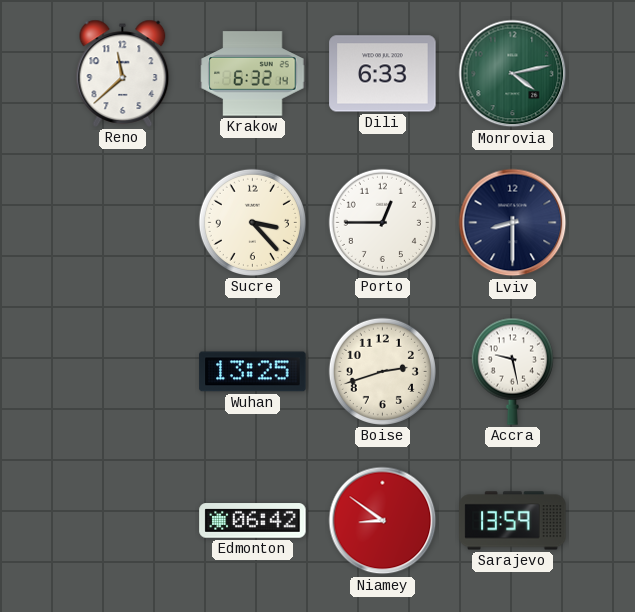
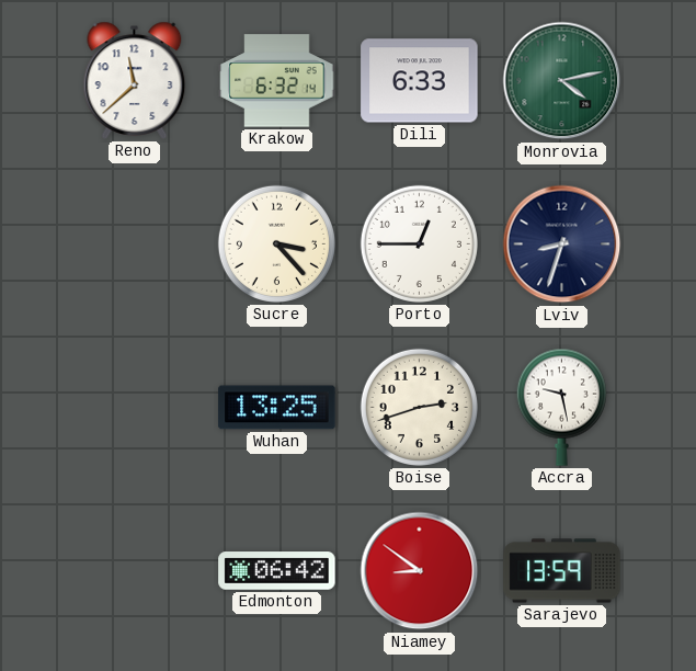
Lviv: 8:30 -> 8:33
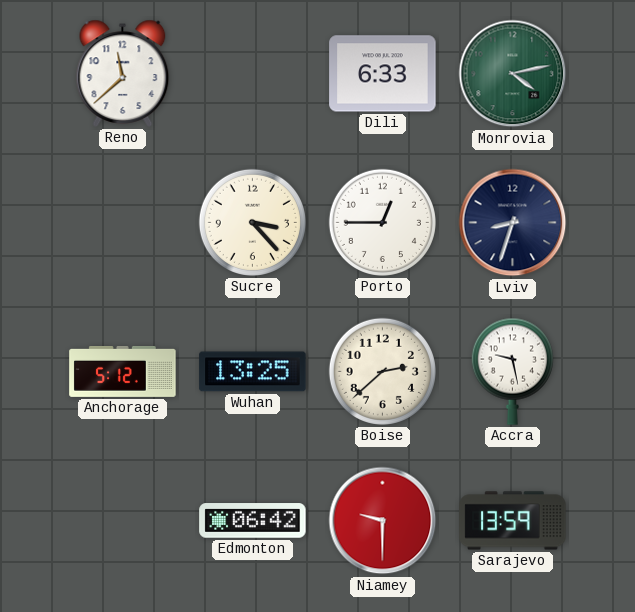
Krakow: 6:32 -> none
Anchorage: none -> 5:12
Boise: 2:42 -> 2:38
Niamey: 8:51 -> 9:30
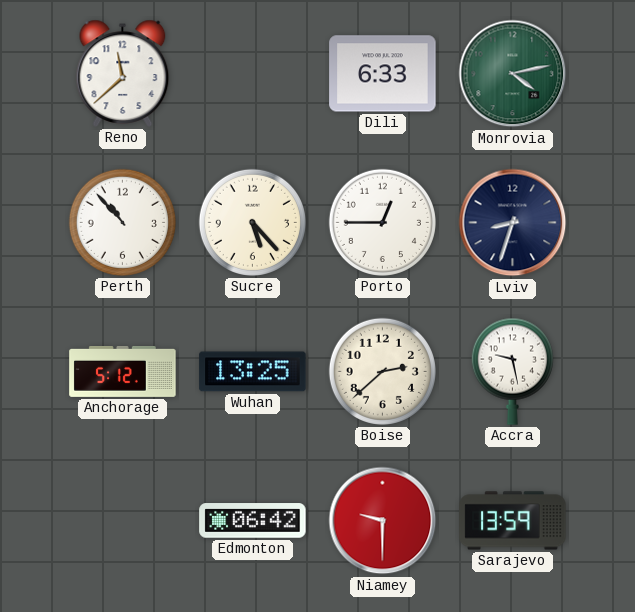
Perth: none -> 10:53
Sucre: 3:23 -> 5:23
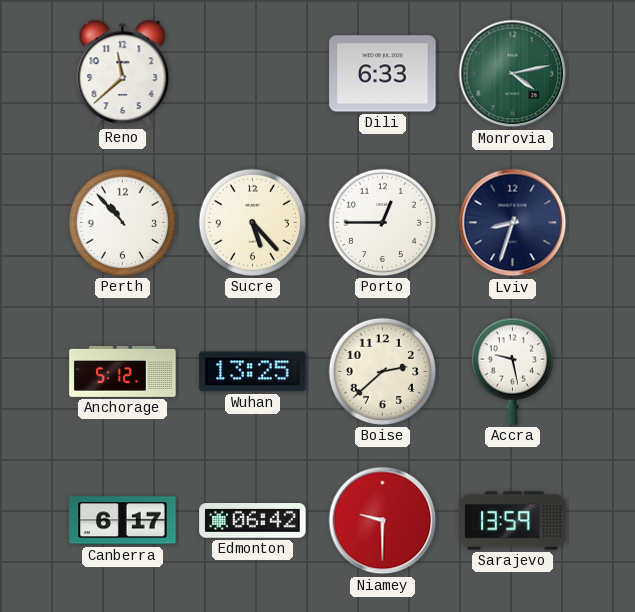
Canberra: none -> 6:17
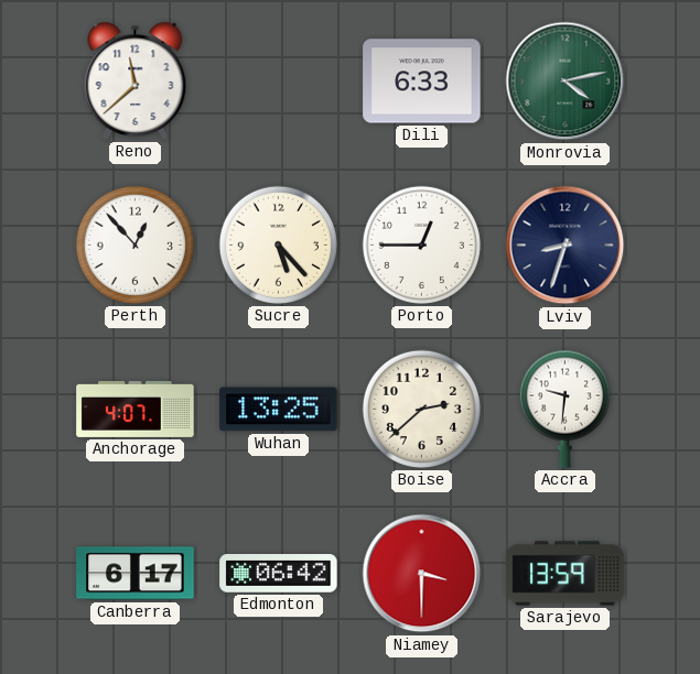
Perth: 10:53 -> 12:53
Anchorage: 5:12 -> 4:07
Accra: 9:28 -> 9:31
Niamey: 9:30 -> 3:30
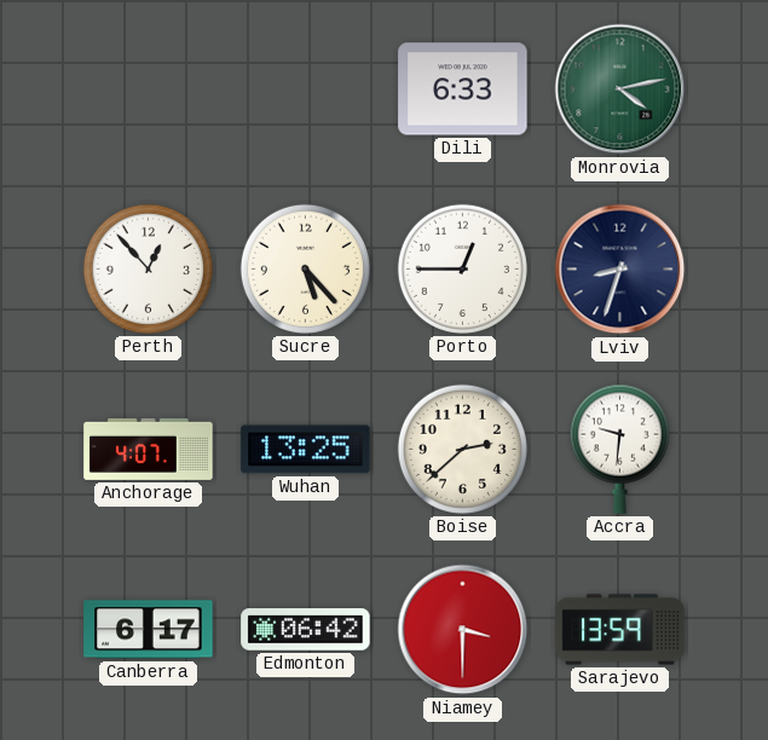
Reno: 11:38 -> none
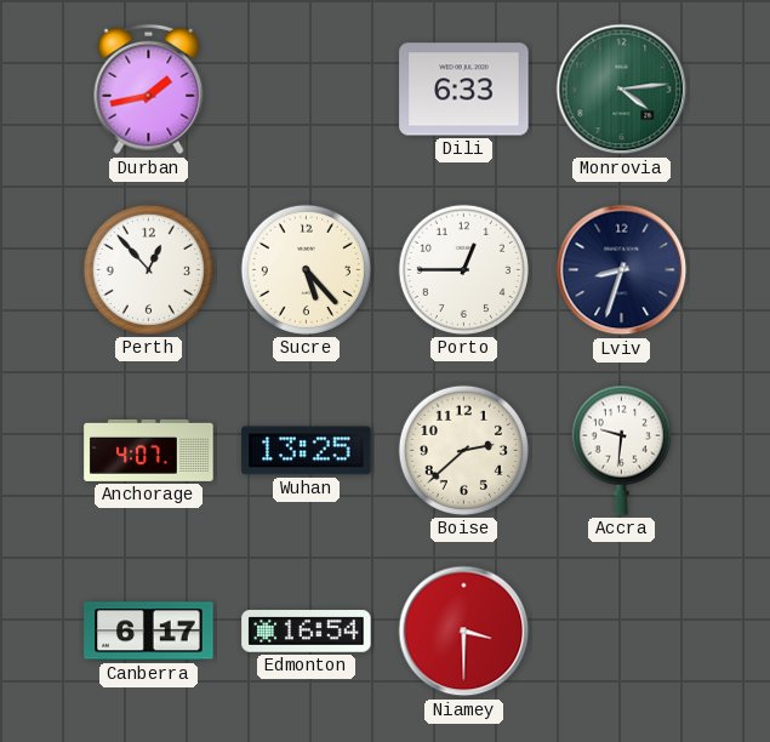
Durban: none -> 1:43
Monrovia: 4:13 -> 4:14
Edmonton: 06:42 -> 16:54
Sarajevo: 13:59 -> none
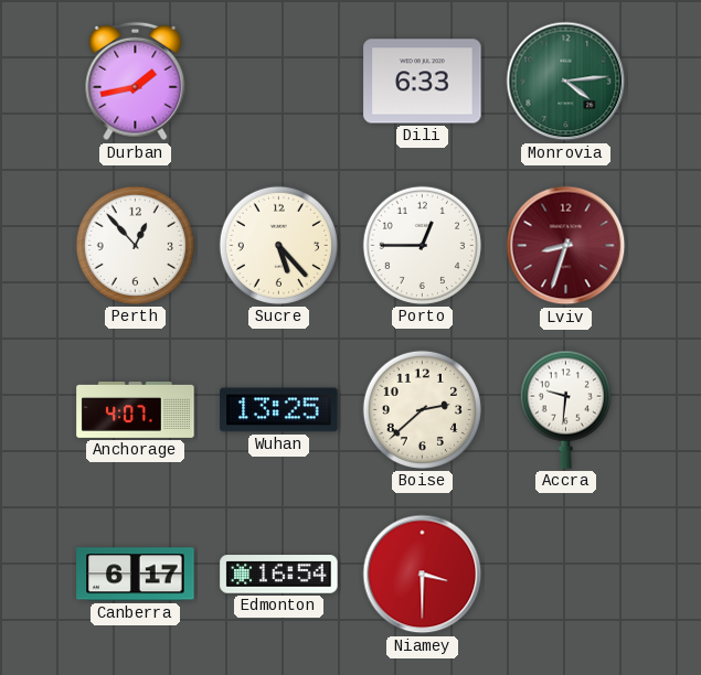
Lviv dial: navy -> burgundy
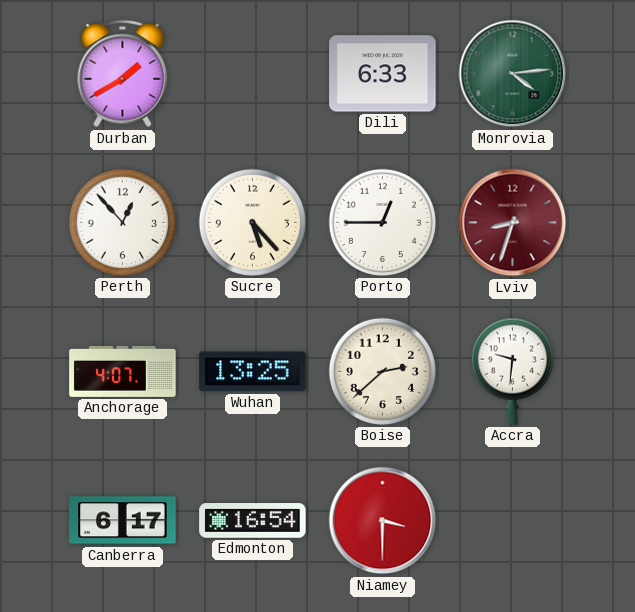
Durban: 1:43 -> 1:40
